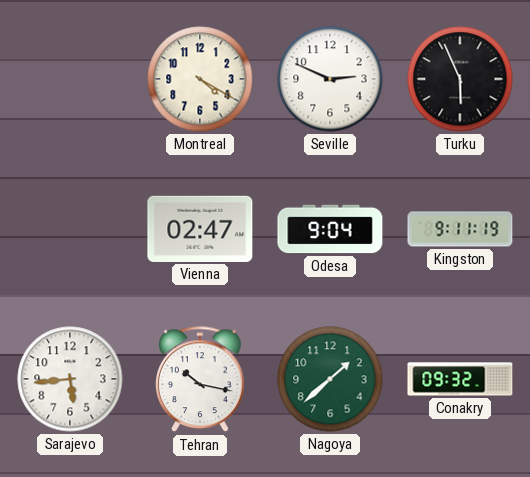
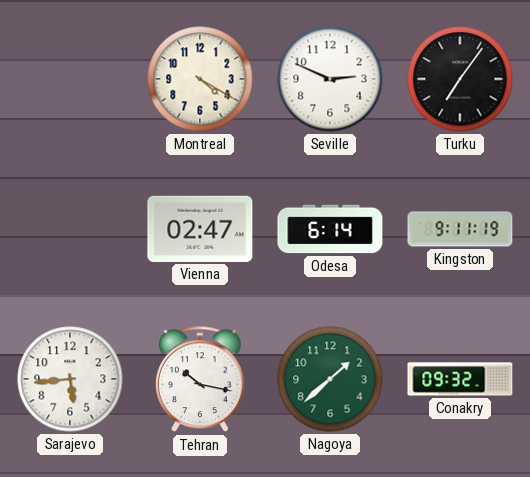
Turku: 5:56 -> 7:06
Odesa: 9:04 -> 6:14
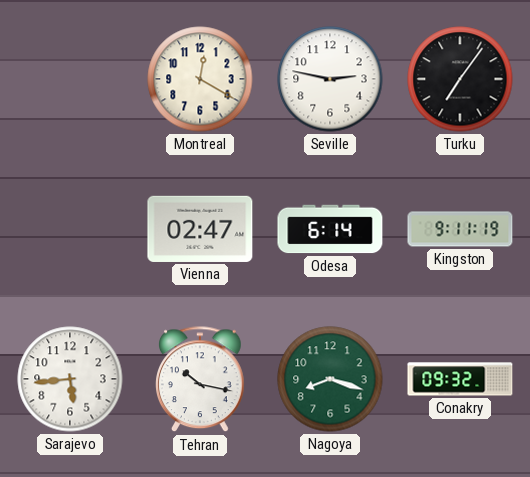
Montreal: 4:20 -> 12:20
Seville: 2:49 -> 2:47
Nagoya: 1:38 -> 8:18
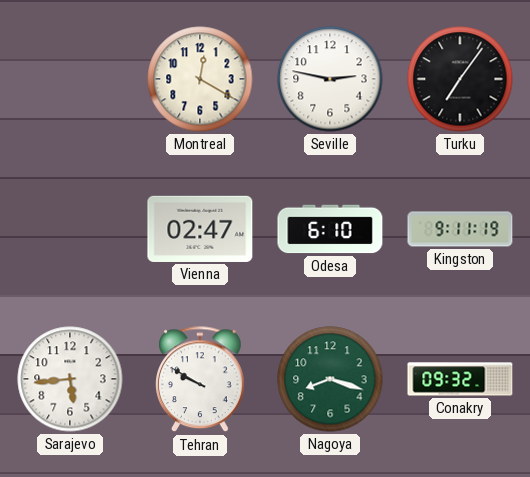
Odesa: 6:14 -> 6:10
Tehran: 10:17 -> 9:50
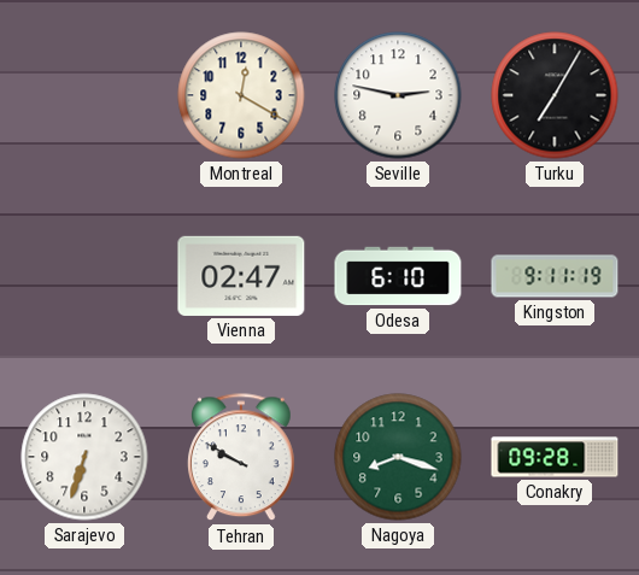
Turku: 7:06 -> 7:05
Sarajevo: 5:44 -> 6:33
Conakry: 09:32 -> 09:28
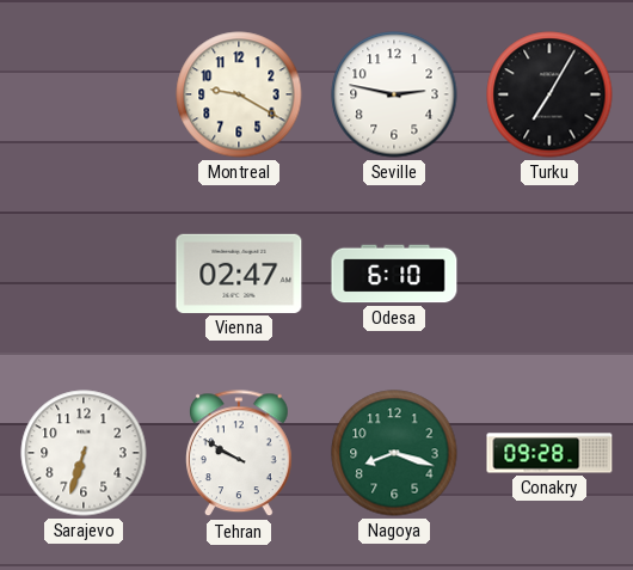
Montreal: 12:20 -> 9:20
Kingston: 9:11 -> none
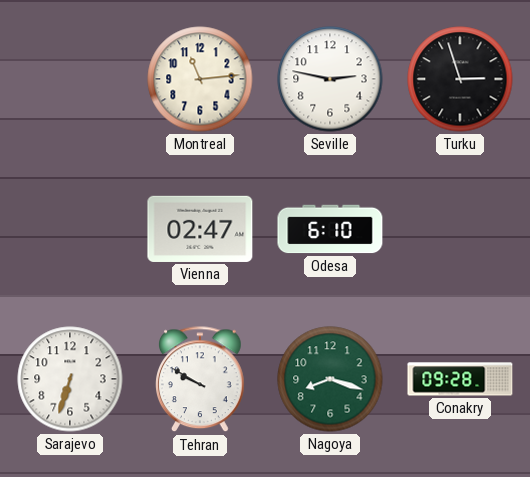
Montreal: 9:20 -> 11:14
Turku: 7:05 -> 2:57
